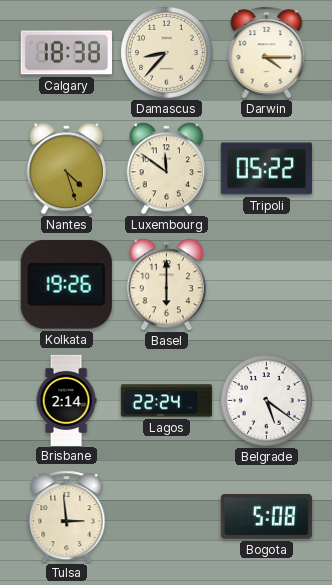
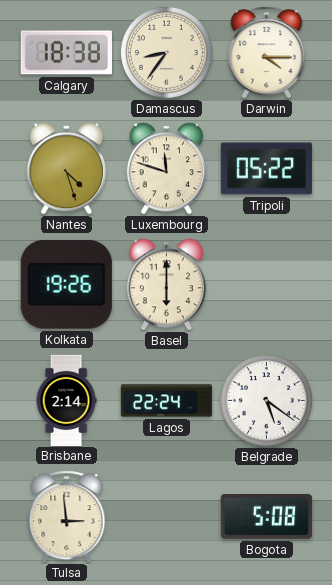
Damascus: 8:37 -> 8:36
Luxembourg: 11:51 -> 11:48
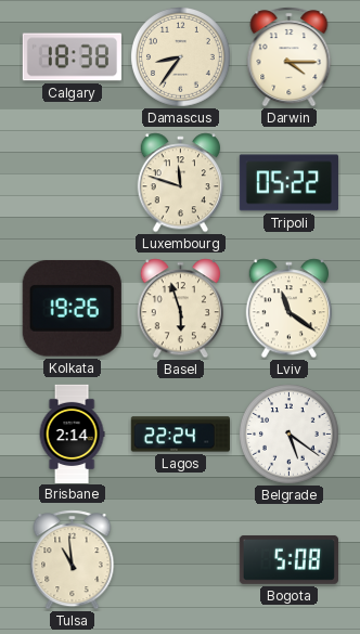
Nantes: 4:27 -> none
Basel: 6:00 -> 5:57
Lviv: none -> 11:21
Tulsa: 2:59 -> 10:59
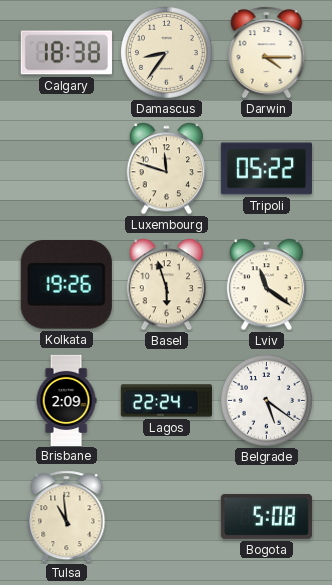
Brisbane: 2:14 -> 2:09
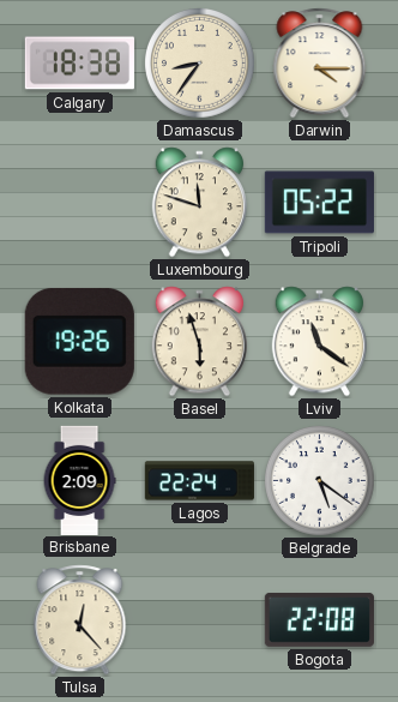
Tulsa: 10:59 -> 12:23
Bogota: 5:08 -> 22:08
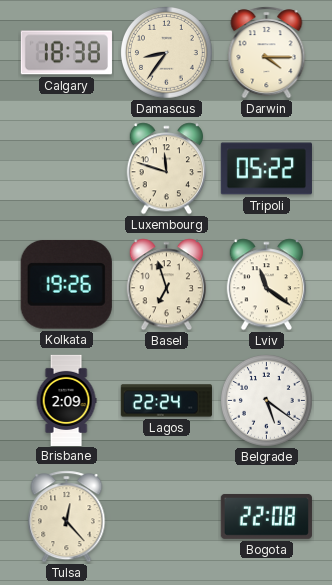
Basel: 5:57 -> 6:57
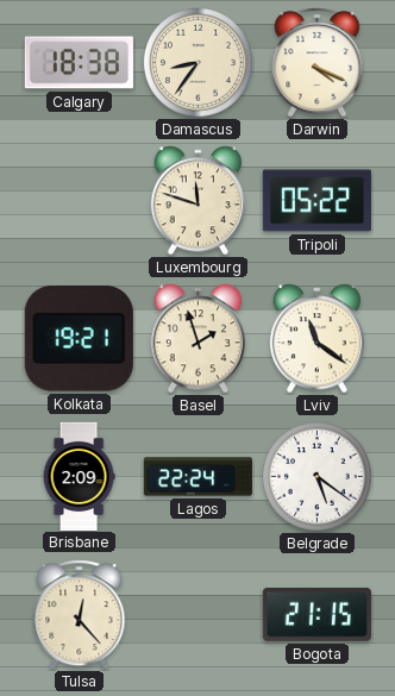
Darwin: 4:15 -> 4:19
Kolkata: 19:26 -> 19:21
Basel: 6:57 -> 1:57
Bogota: 22:08 -> 21:15
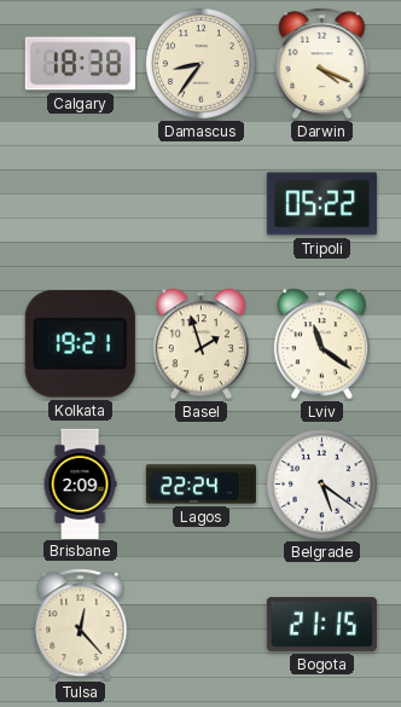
Luxembourg: 11:48 -> none
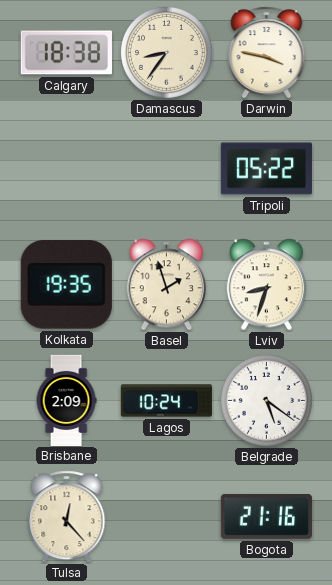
Darwin: 4:19 -> 3:47
Kolkata: 19:21 -> 19:35
Lviv: 11:21 -> 8:33
Lagos: 22:24 -> 10:24
Bogota: 21:15 -> 21:16
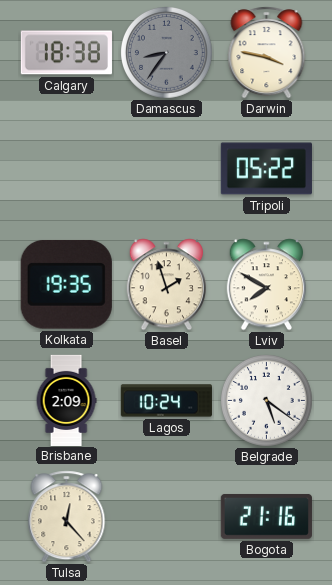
Damascus dial: cream -> grey
Lviv: 8:33 -> 7:50
